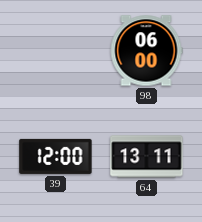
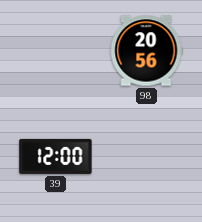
98: 06:00 -> 20:56
64: 13:11 -> none
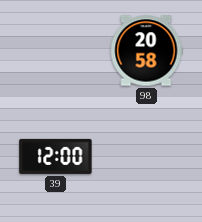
98: 20:56 -> 20:58
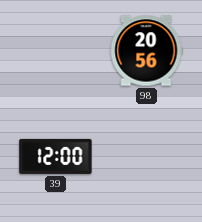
98: 20:58 -> 20:56
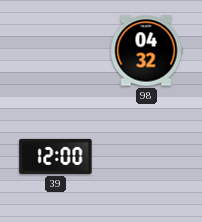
98: 20:56 -> 04:32
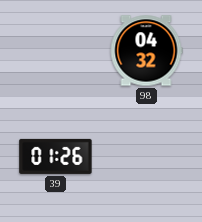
39: 12:00 -> 01:26
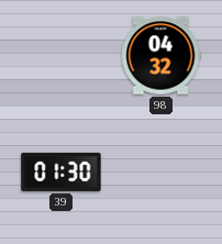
39: 01:26 -> 01:30
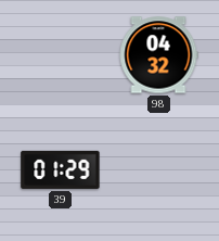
39: 01:30 -> 01:29
